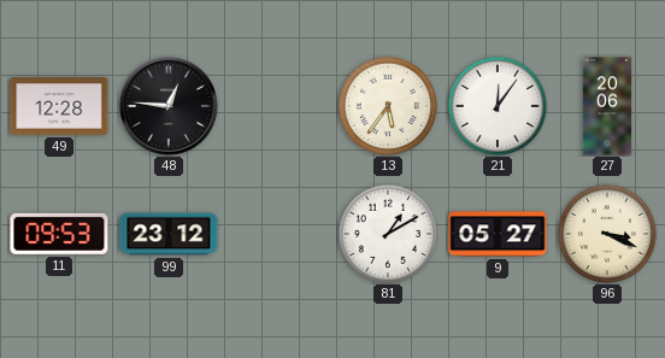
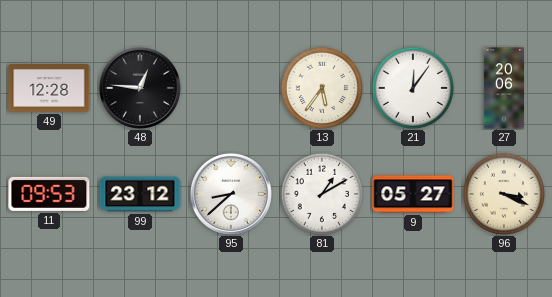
95: none -> 8:38
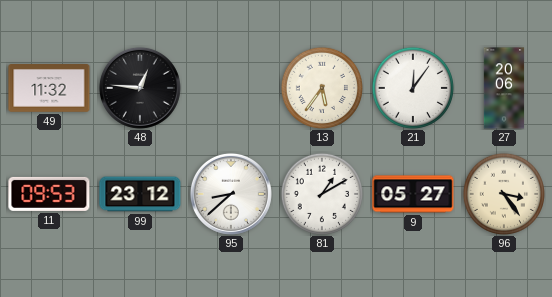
49: 12:28 -> 11:32
96: 3:19 -> 3:24
